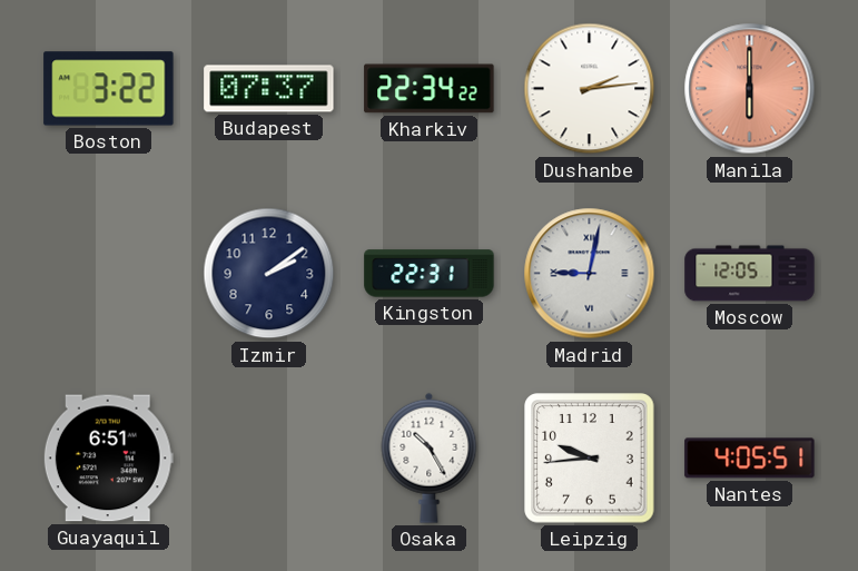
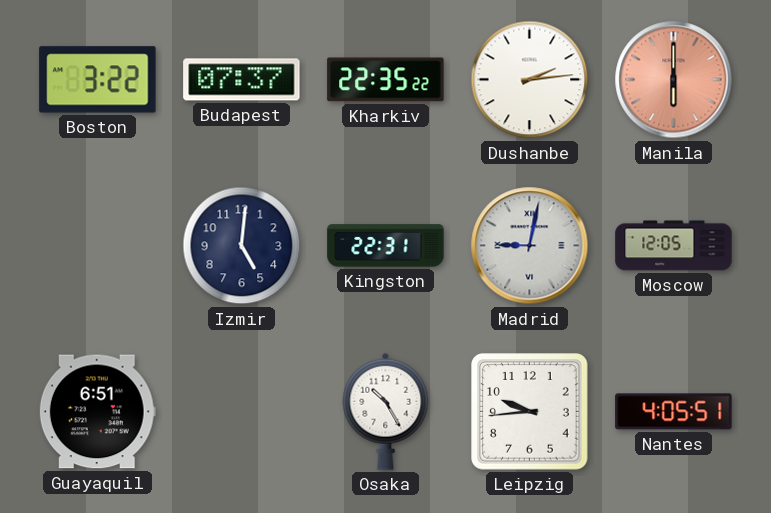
Kharkiv: 22:34 -> 22:35
Izmir: 2:09 -> 5:01
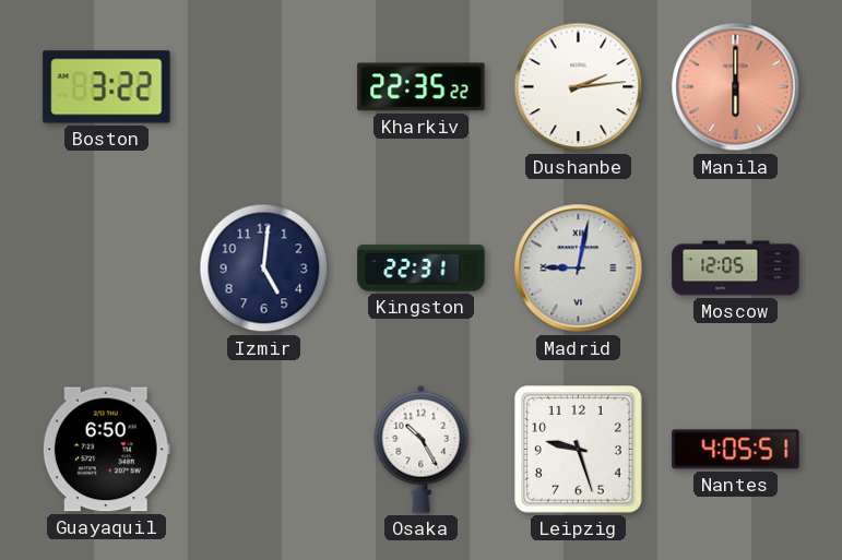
Budapest: 07:37 -> none
Guayaquil: 6:51 -> 6:50
Leipzig: 9:44 -> 9:27
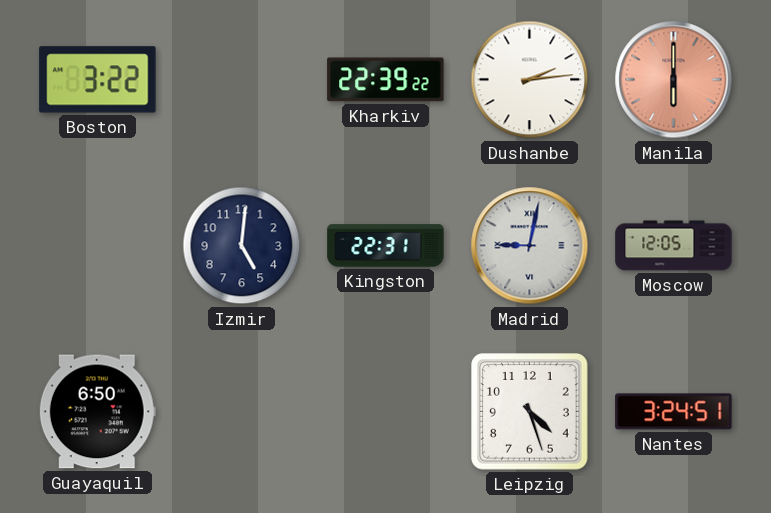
Kharkiv: 22:35 -> 22:39
Osaka: 10:25 -> none
Leipzig: 9:27 -> 4:27
Nantes: 4:05 -> 3:24
